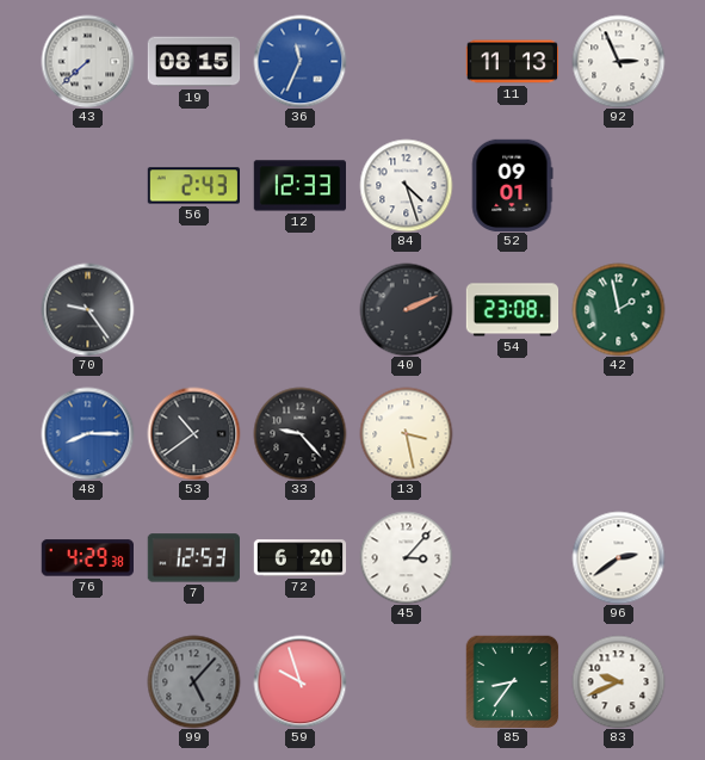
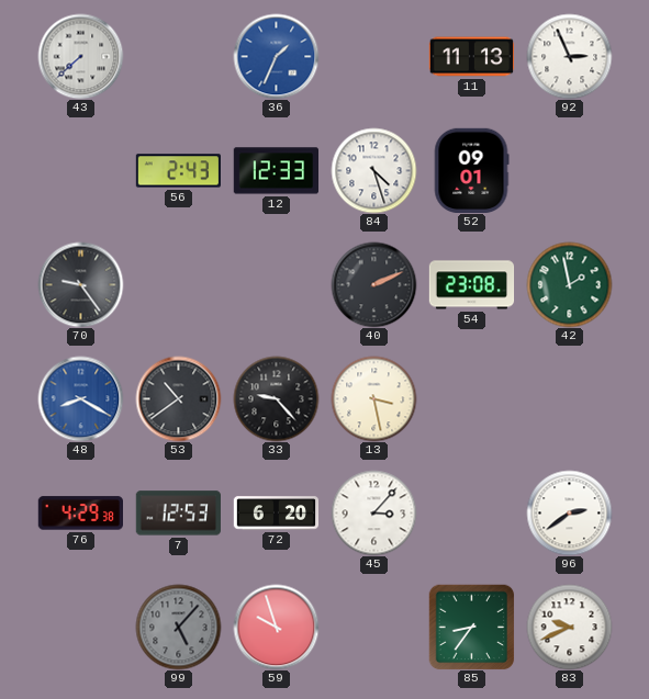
19: 08:15 -> none
36: 11:34 -> 1:34
48: 8:15 -> 8:20
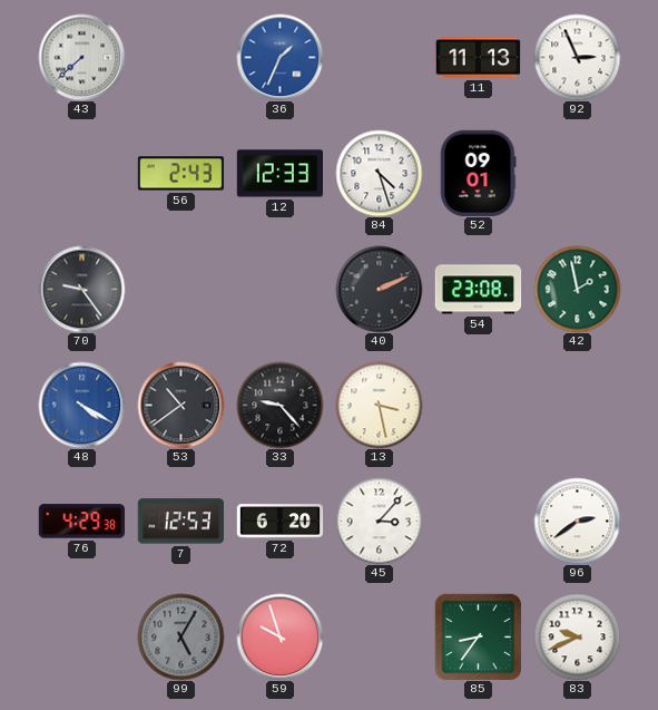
48: 8:20 -> 4:20
99: 5:07 -> 5:05
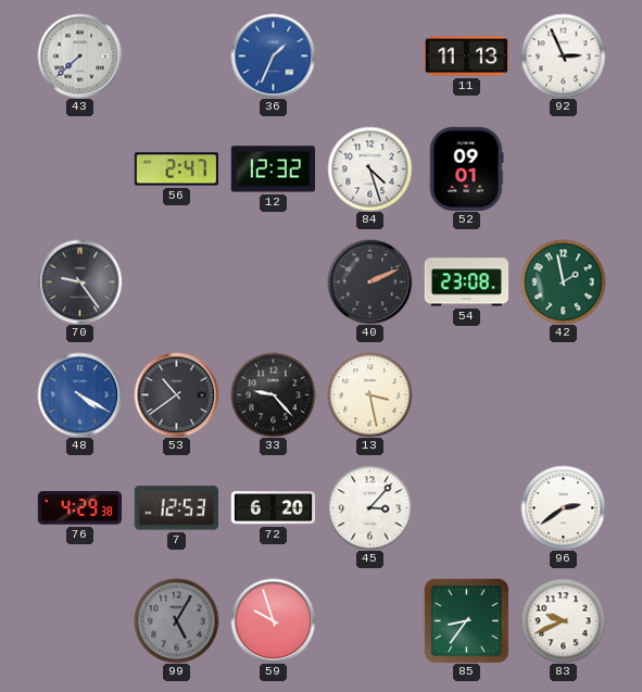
56: 2:43 -> 2:47
12: 12:33 -> 12:32
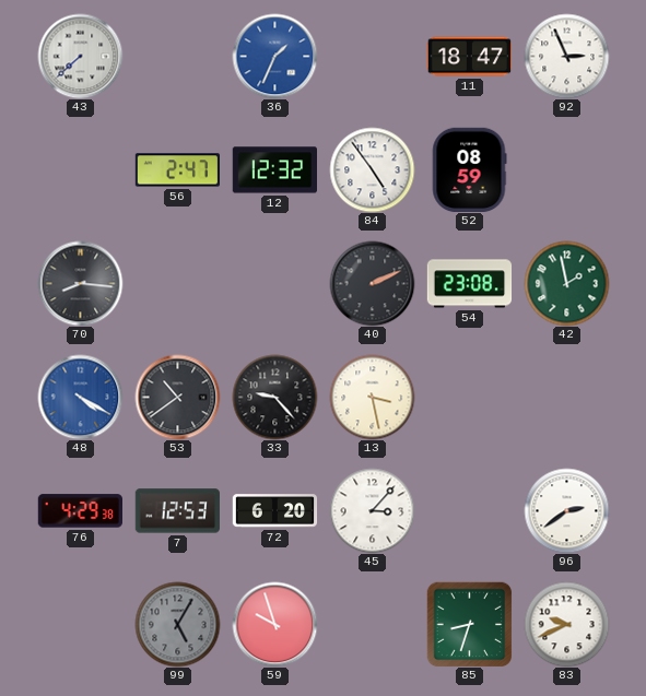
11: 11:13 -> 18:47
84: 4:27 -> 4:54
52: 09:01 -> 08:59
70: 9:24 -> 8:16
85: 8:36 -> 8:33
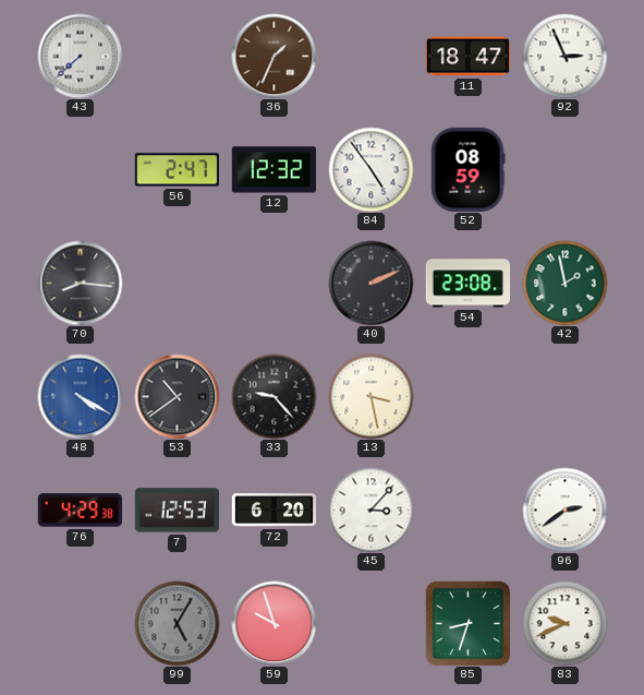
36 dial: blue -> brown
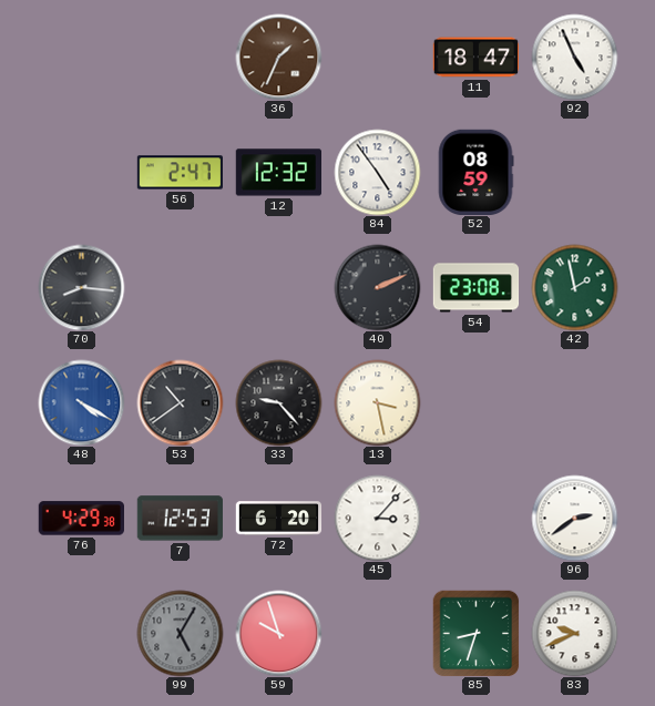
43: 7:38 -> none
92: 2:56 -> 4:56
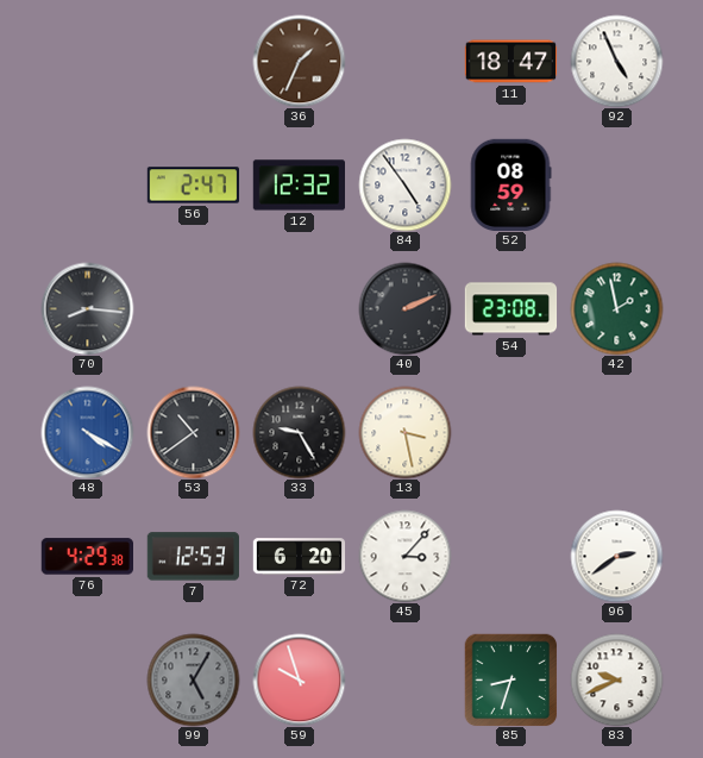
33: 9:23 -> 9:25
